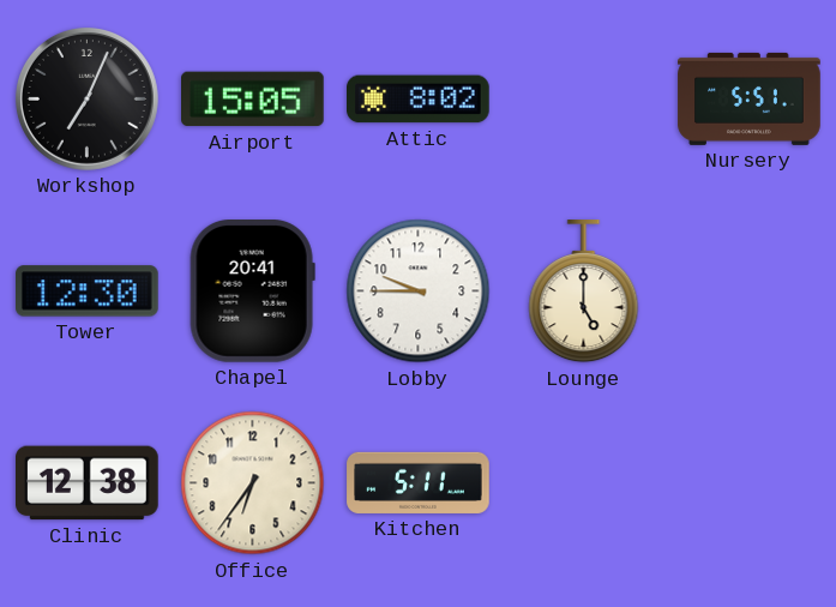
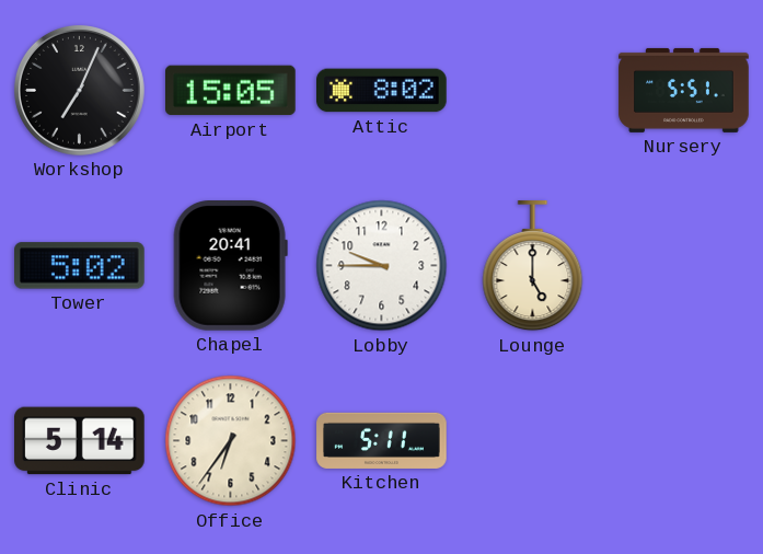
Tower: 12:30 -> 5:02
Clinic: 12:38 -> 5:14
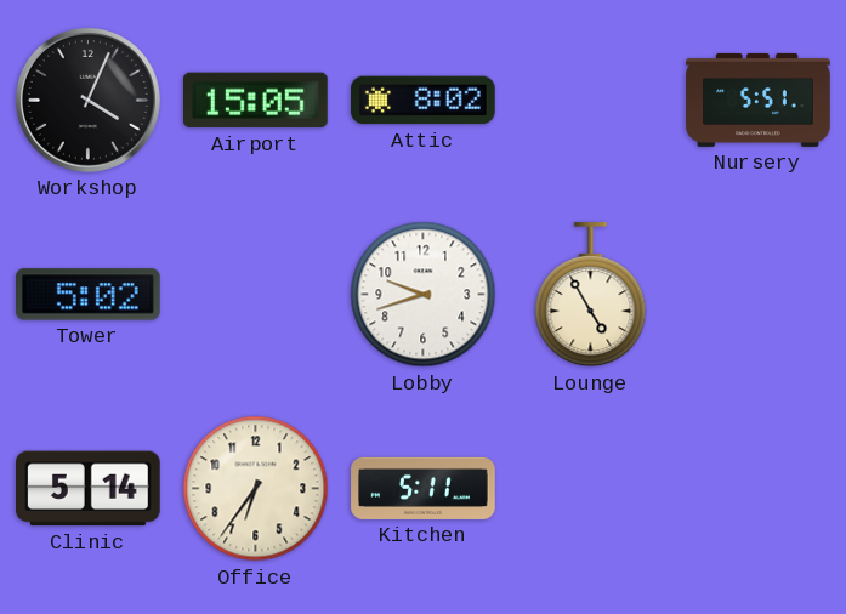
Workshop: 7:04 -> 4:04
Chapel: 20:41 -> none
Lobby: 9:45 -> 9:42
Lounge: 5:00 -> 4:55
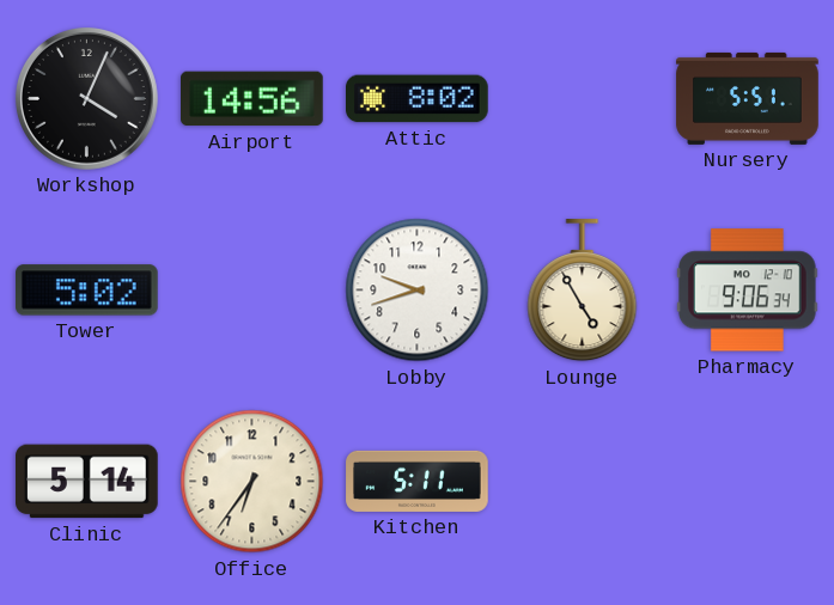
Airport: 15:05 -> 14:56
Pharmacy: none -> 9:06
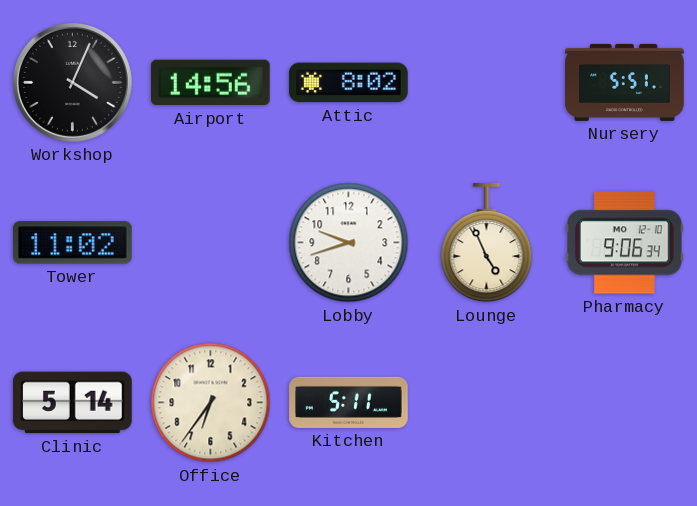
Tower: 5:02 -> 11:02
Lounge: 4:55 -> 4:56
